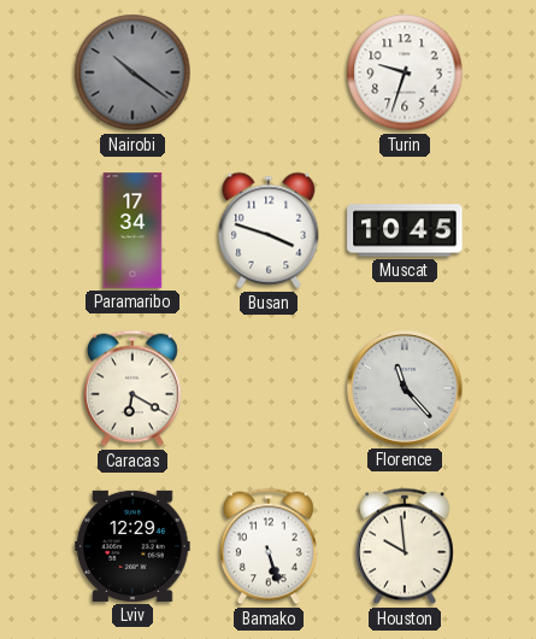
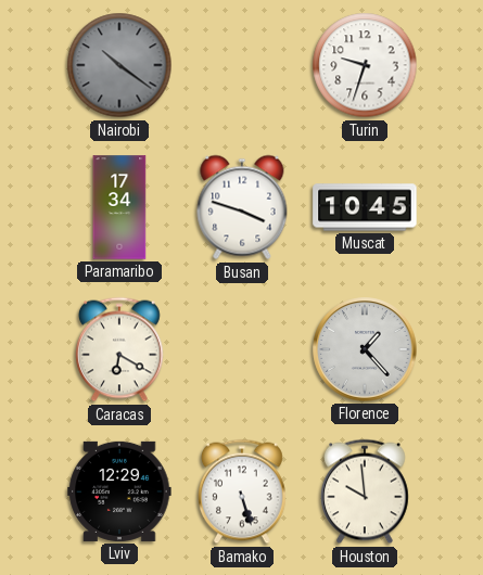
Florence: 11:23 -> 1:23
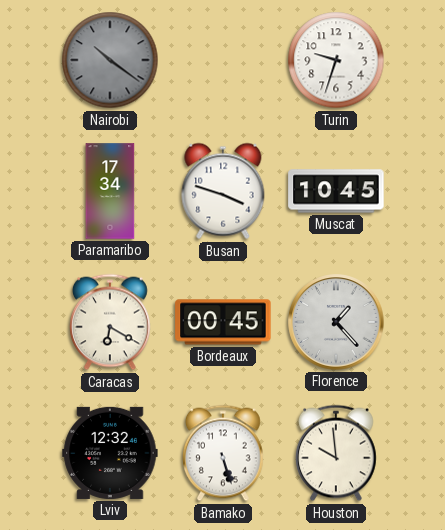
Bordeaux: none -> 00:45
Lviv: 12:29 -> 12:32
